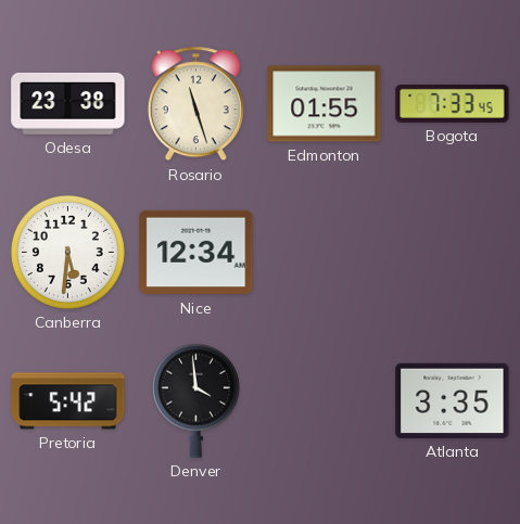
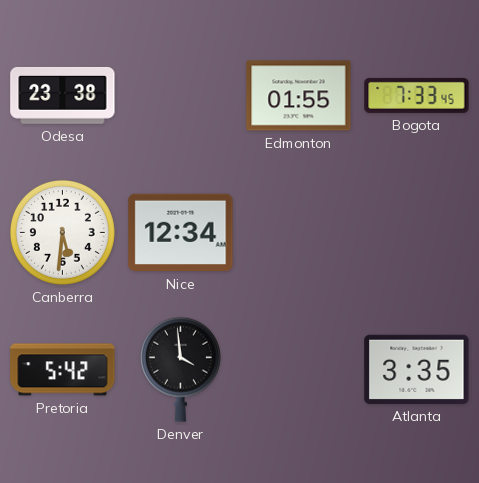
Rosario: 11:27 -> none
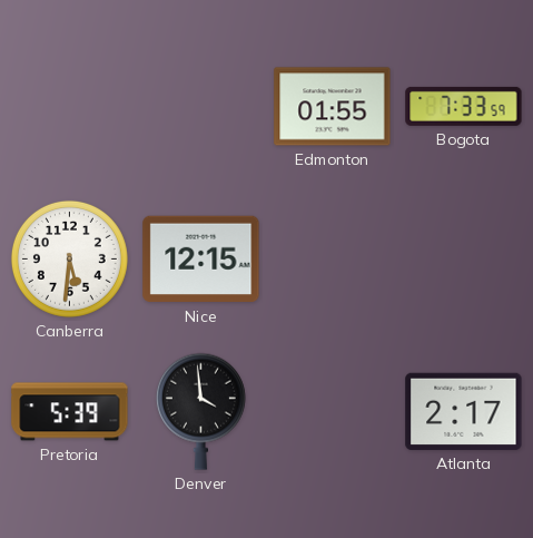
Odesa: 23:38 -> none
Bogota: 7:33:45 -> 7:33:59
Nice: 12:34 -> 12:15
Pretoria: 5:42 -> 5:39
Atlanta: 3:35 -> 2:17
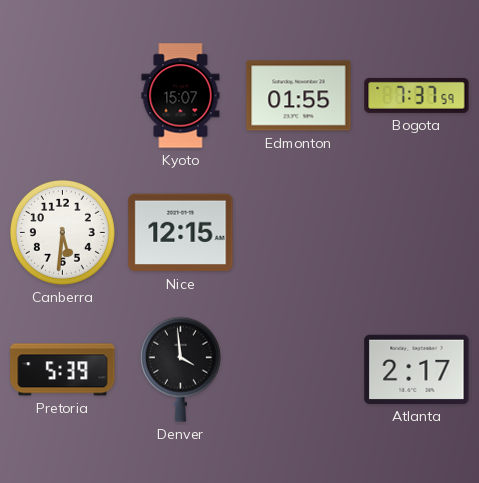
Kyoto: none -> 15:07
Bogota: 7:33 -> 7:37
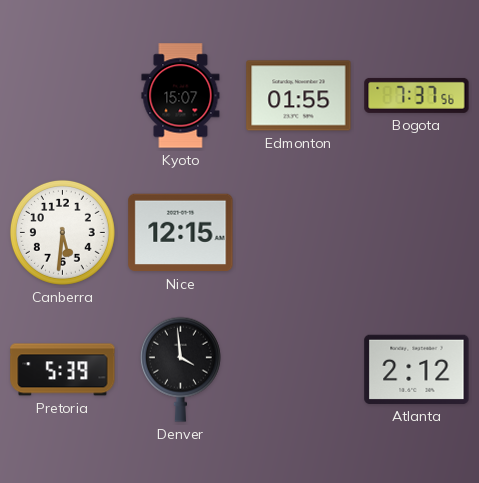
Bogota: 7:37:59 -> 7:37:56
Atlanta: 2:17 -> 2:12
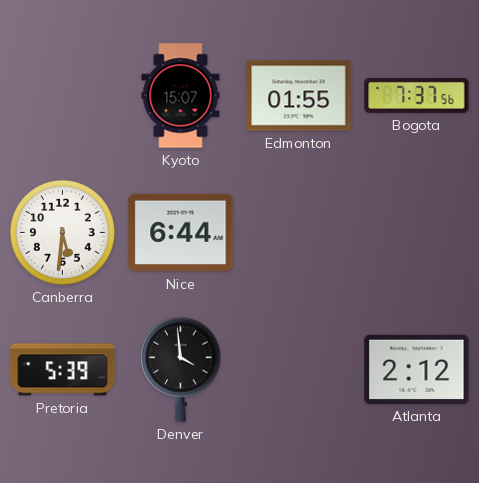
Nice: 12:15 -> 6:44
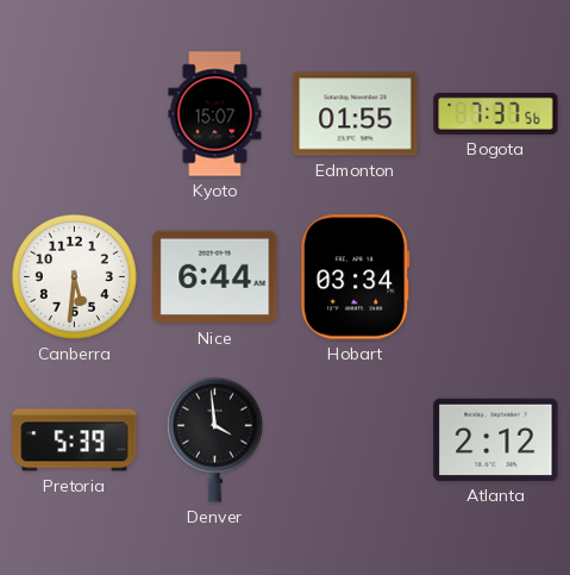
Hobart: none -> 03:34
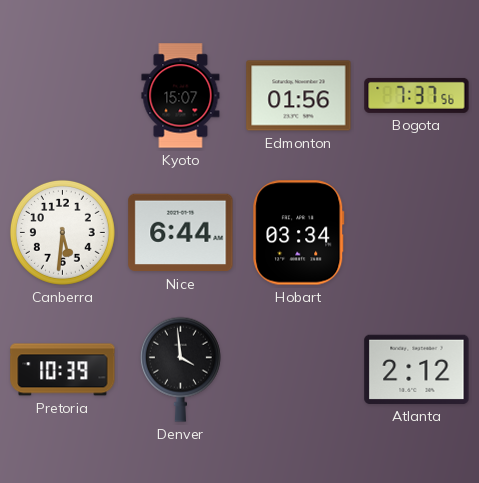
Edmonton: 01:55 -> 01:56
Pretoria: 5:39 -> 10:39
